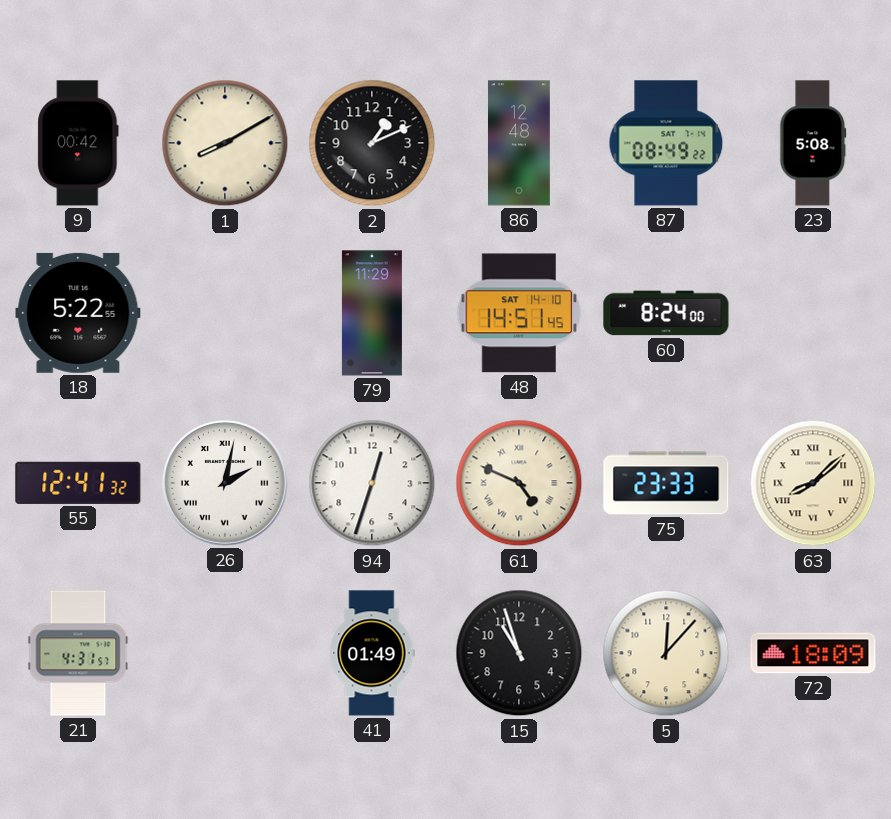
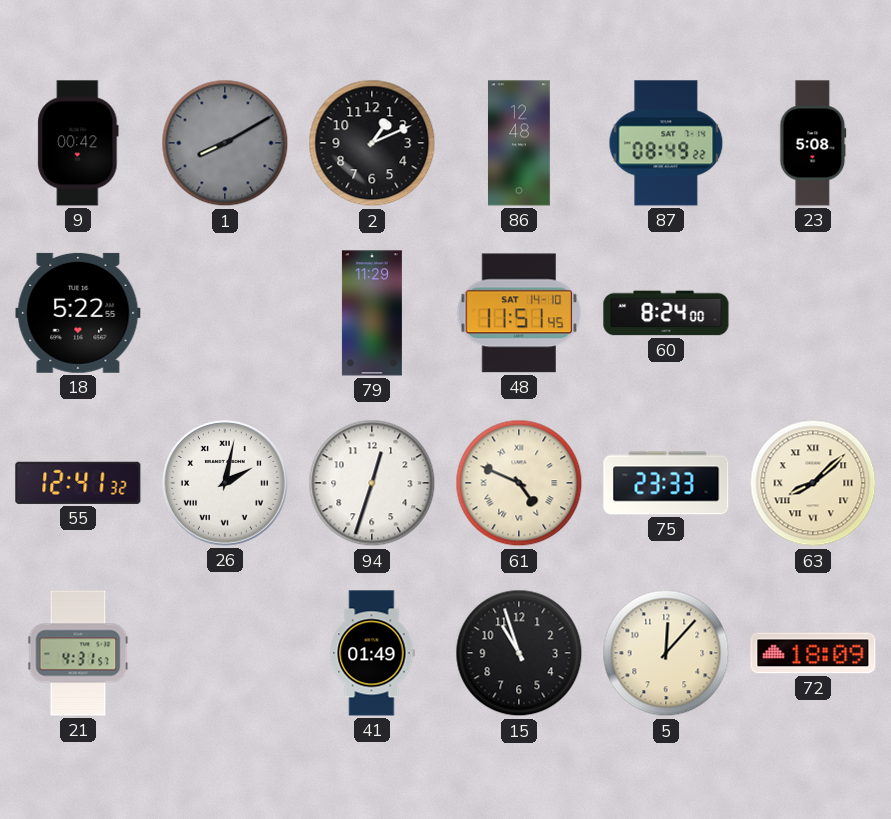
1 dial: cream -> grey
48: 14:51 -> 11:51
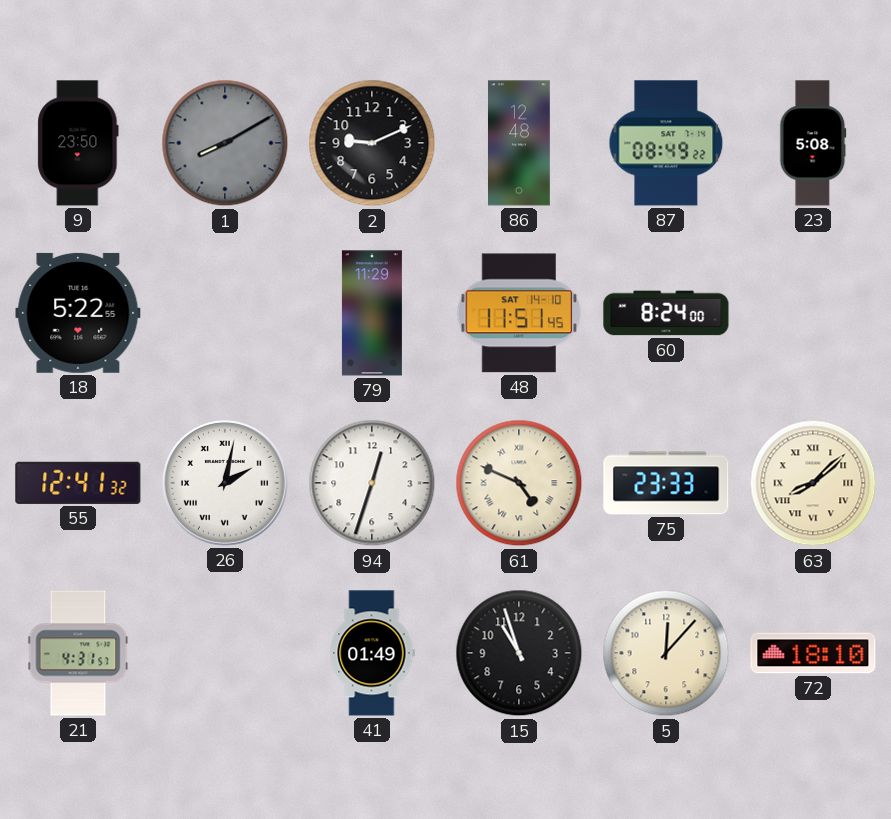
9: 00:42 -> 23:50
2: 1:11 -> 9:11
72: 18:09 -> 18:10
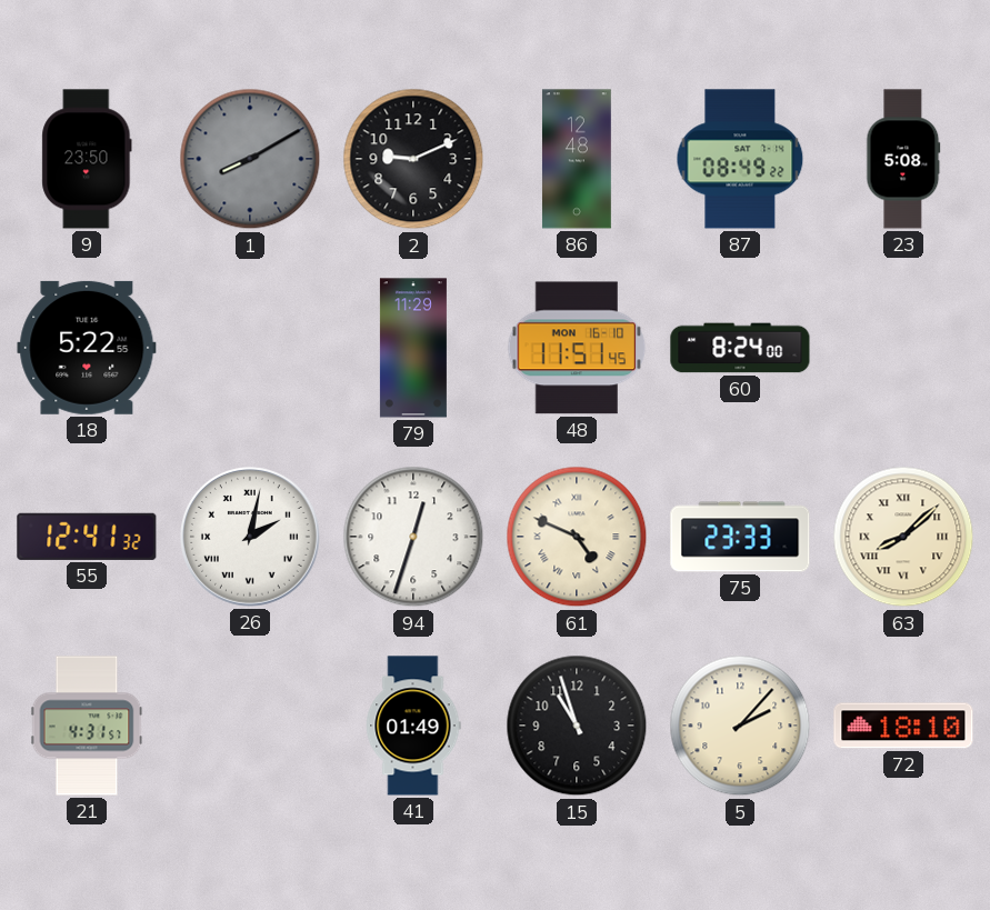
48 date: SAT 14-10 -> MON 16-10
5: 12:07 -> 2:07
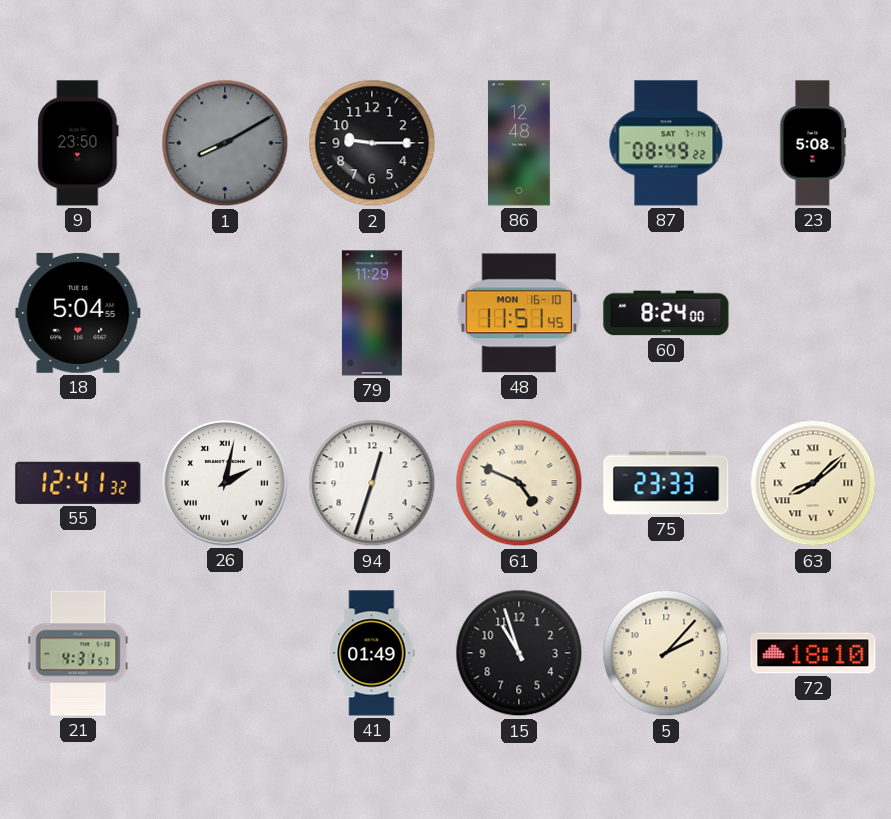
2: 9:11 -> 9:15
18: 5:22 -> 5:04
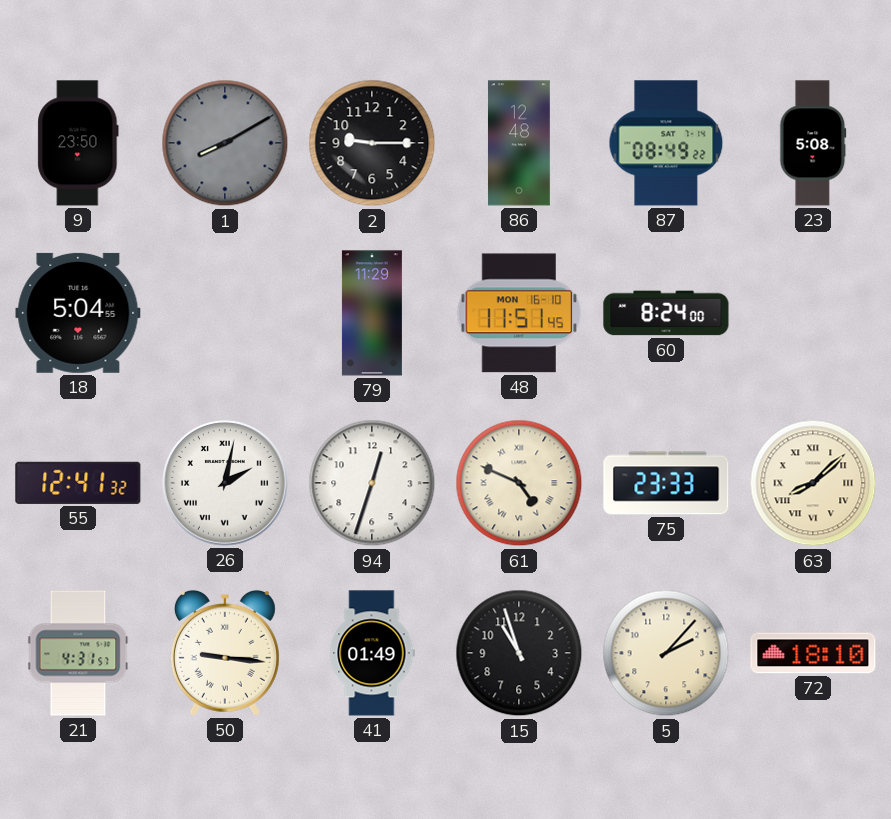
50: none -> 9:16
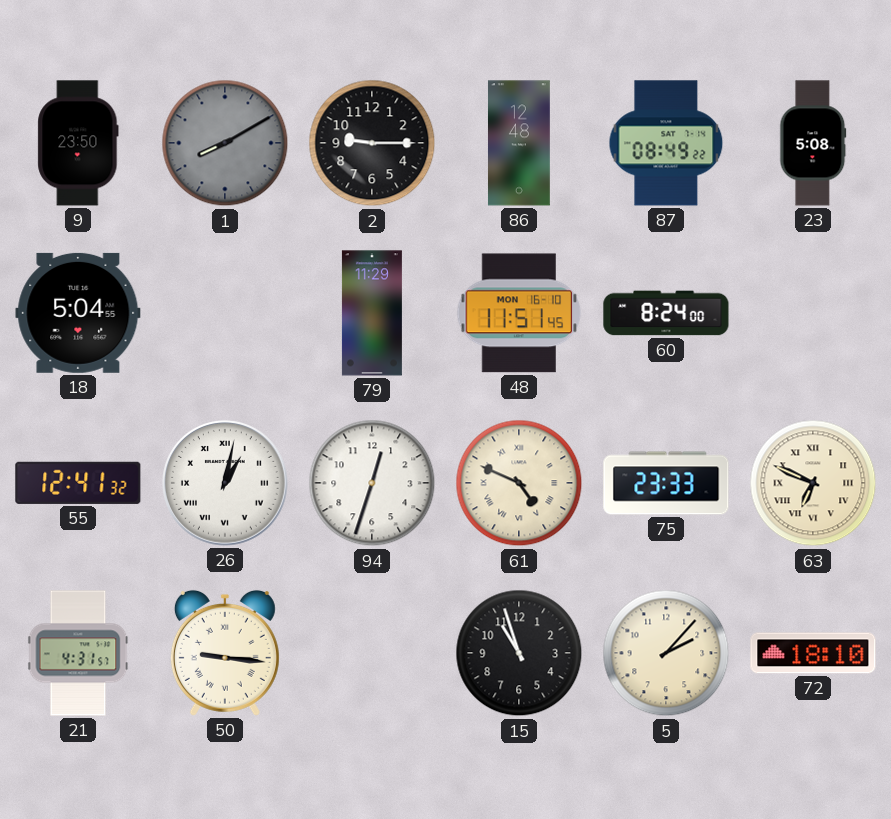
26: 2:02 -> 1:02
63: 8:08 -> 6:49
41: 01:49 -> none
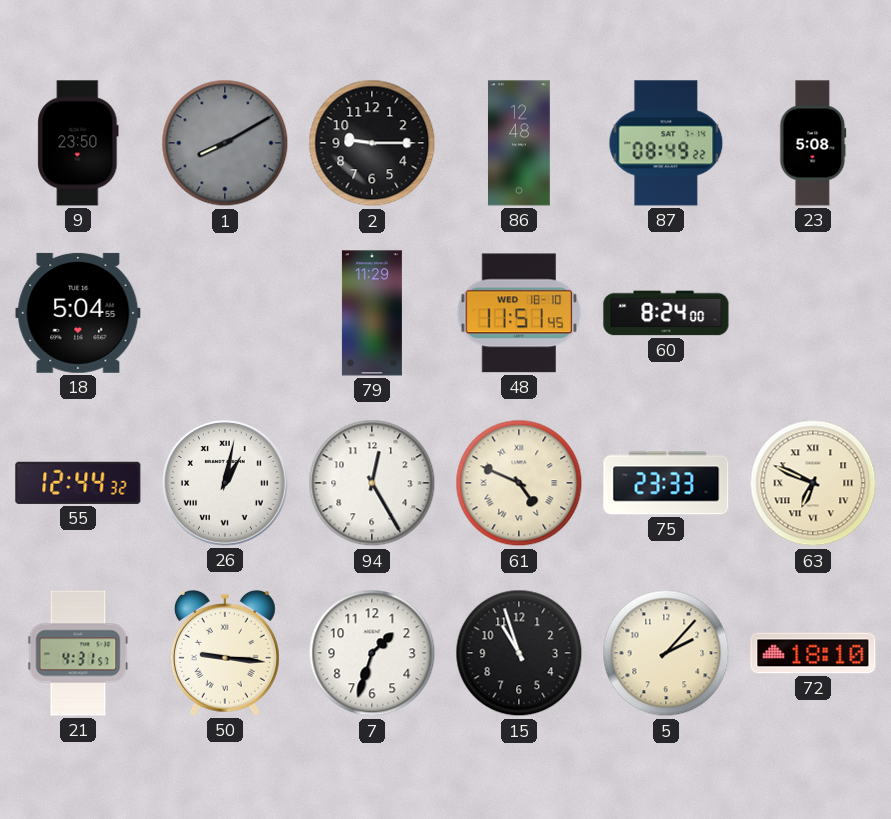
48 date: MON 16-10 -> WED 18-10
55: 12:41 -> 12:44
94: 12:33 -> 12:25
7: none -> 1:33
